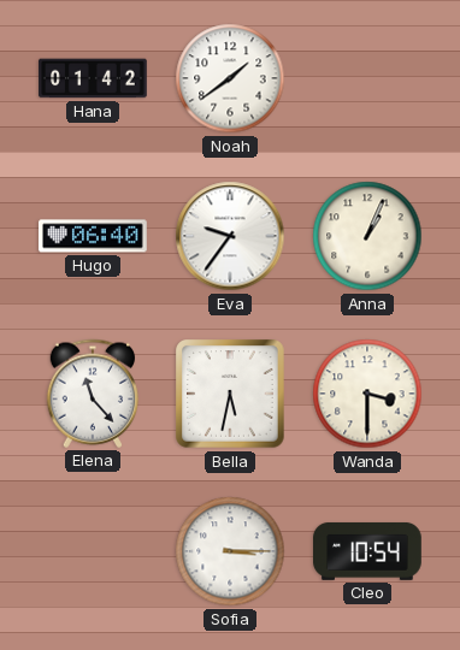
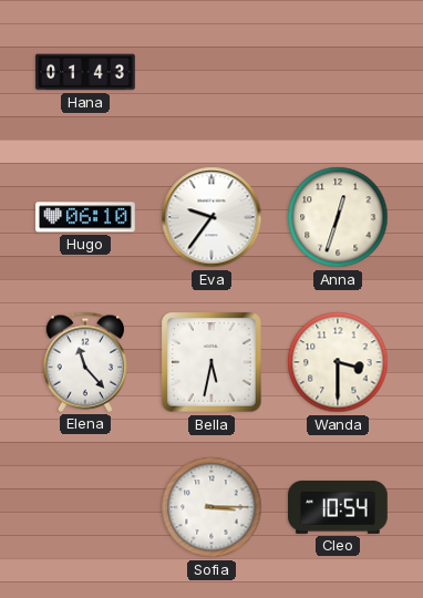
Hana: 01:42 -> 01:43
Noah: 1:39 -> none
Hugo: 06:40 -> 06:10
Anna: 1:04 -> 12:33
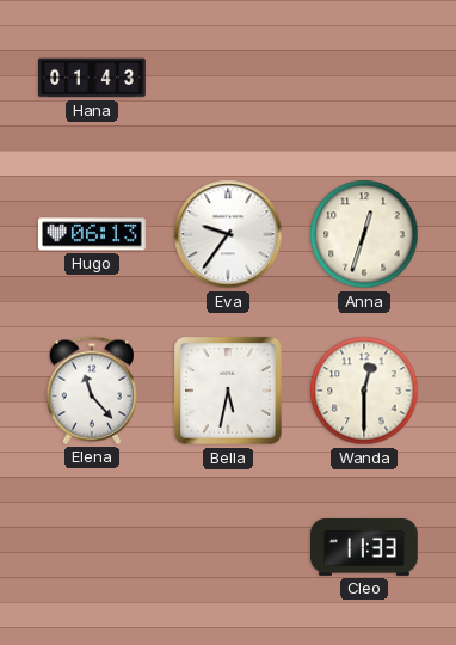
Hugo: 06:10 -> 06:13
Wanda: 3:30 -> 12:30
Sofia: 3:15 -> none
Cleo: 10:54 -> 11:33
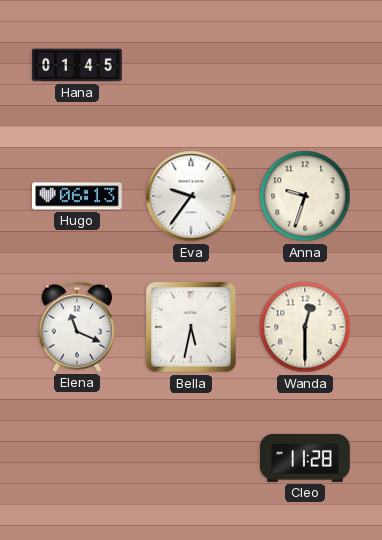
Hana: 01:43 -> 01:45
Anna: 12:33 -> 9:33
Elena: 11:23 -> 11:19
Cleo: 11:33 -> 11:28
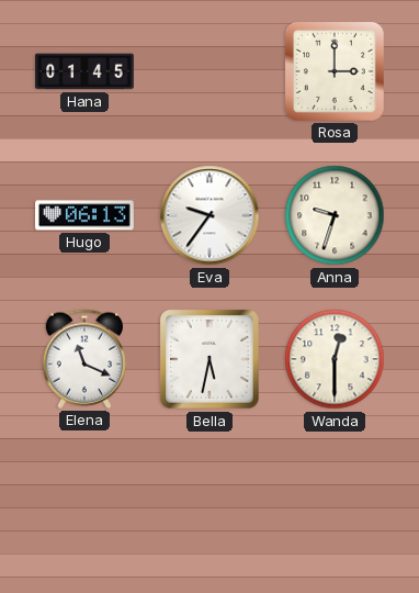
Rosa: none -> 3:00
Cleo: 11:28 -> none
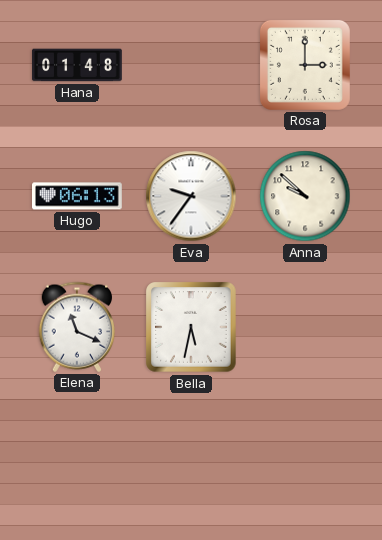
Hana: 01:45 -> 01:48
Anna: 9:33 -> 9:52
Wanda: 12:30 -> none
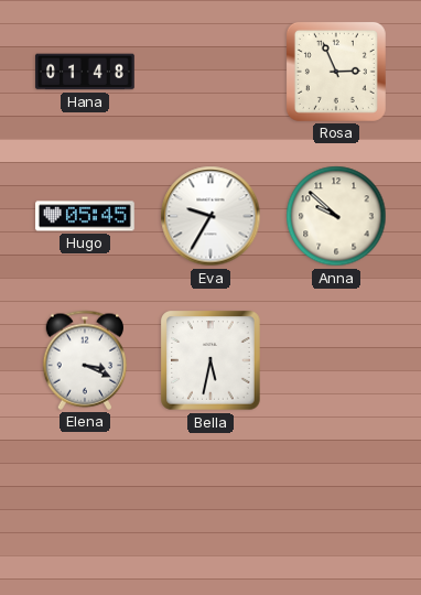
Rosa: 3:00 -> 2:56
Hugo: 06:13 -> 05:45
Eva: 9:36 -> 9:35
Elena: 11:19 -> 3:19
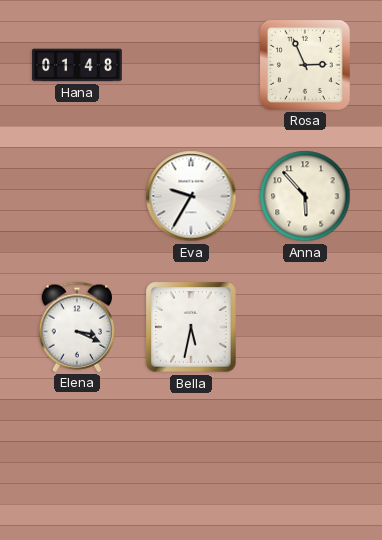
Hugo: 05:45 -> none
Anna: 9:52 -> 5:53
